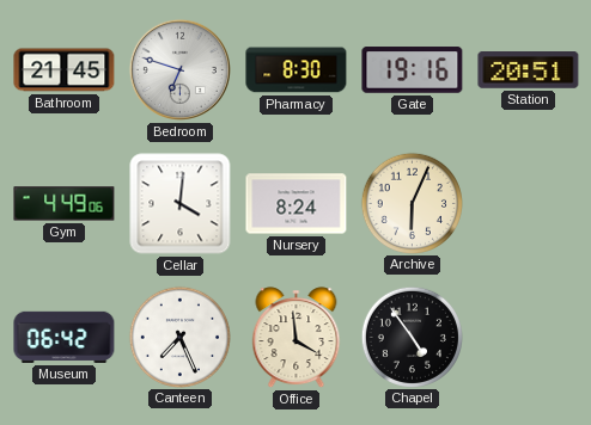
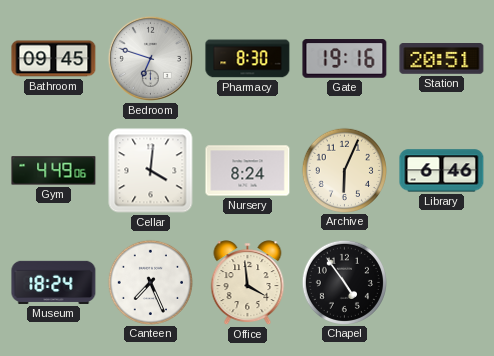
Bathroom: 21:45 -> 09:45
Library: none -> 6:46
Museum: 06:42 -> 18:24
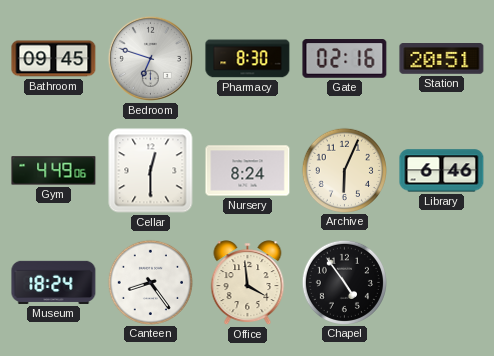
Gate: 19:16 -> 02:16
Cellar: 4:01 -> 12:30
Canteen: 7:26 -> 8:24
